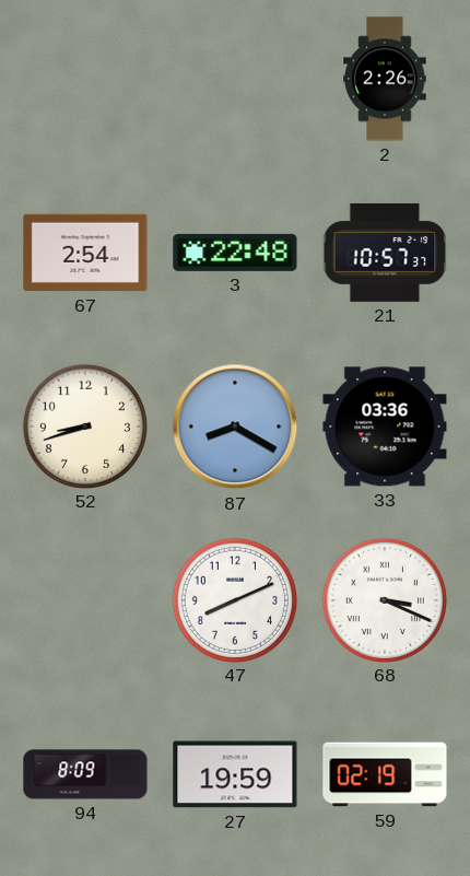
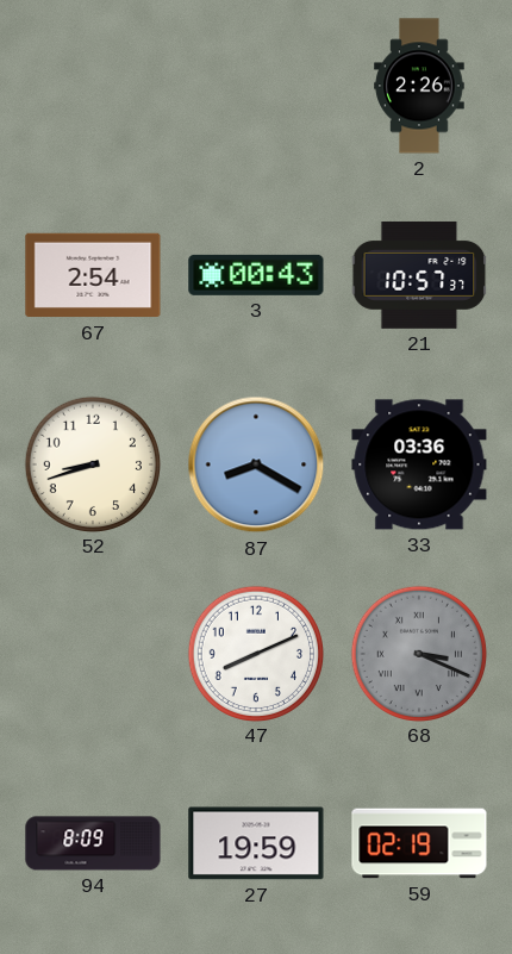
3: 22:48 -> 00:43
68 dial: white -> grey
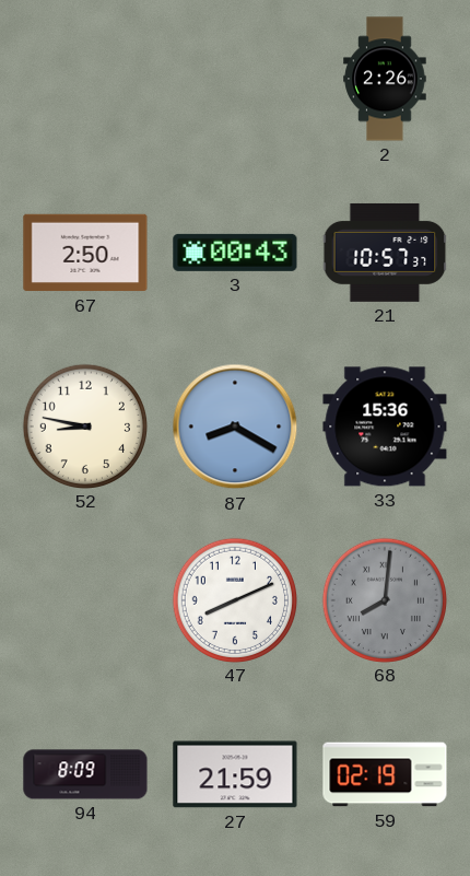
67: 2:54 -> 2:50
52: 8:42 -> 8:47
33: 03:36 -> 15:36
68: 3:19 -> 8:01
27: 19:59 -> 21:59
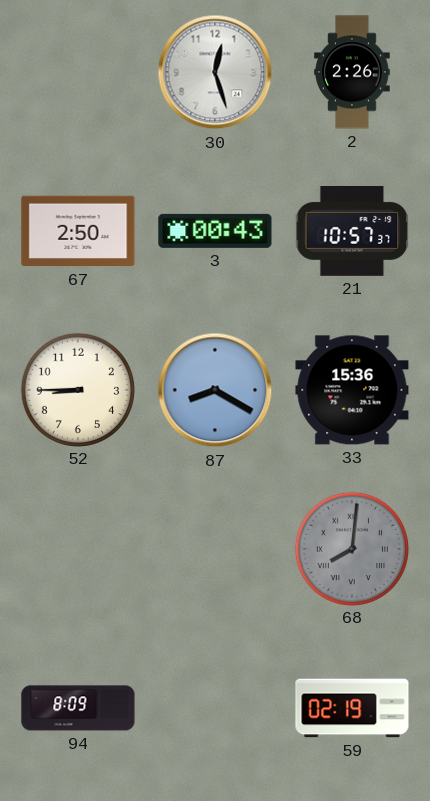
30: none -> 12:27
52: 8:47 -> 8:45
47: 8:11 -> none
27: 21:59 -> none
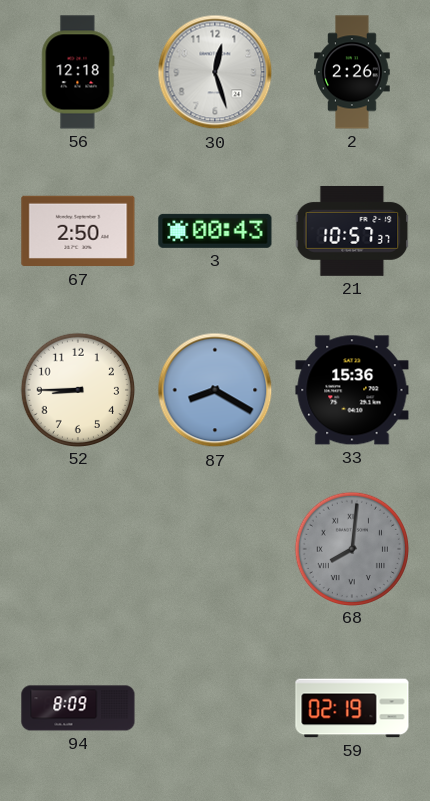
56: none -> 12:18
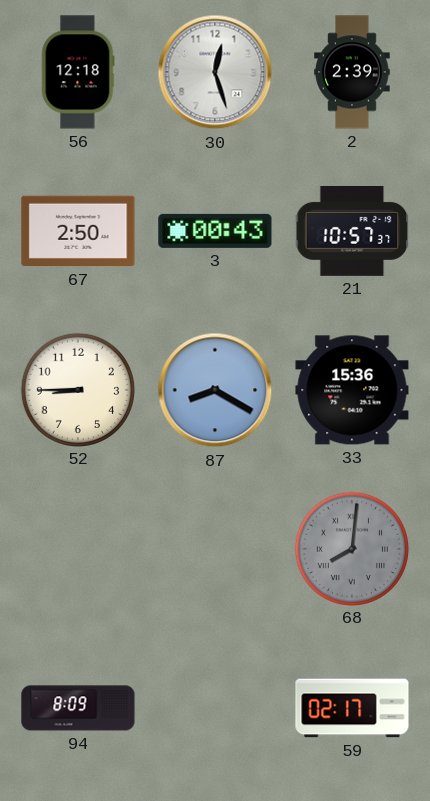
2: 2:26 -> 2:39
59: 02:19 -> 02:17
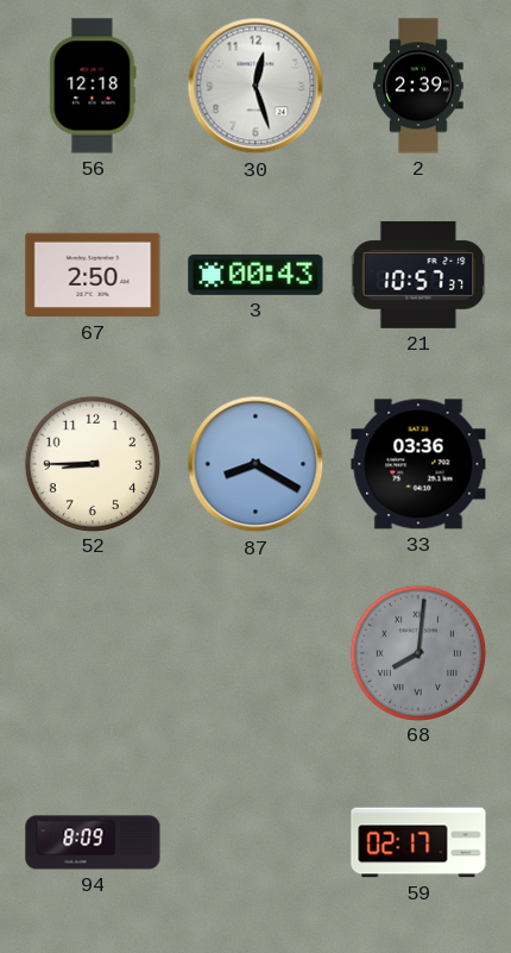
33: 15:36 -> 03:36
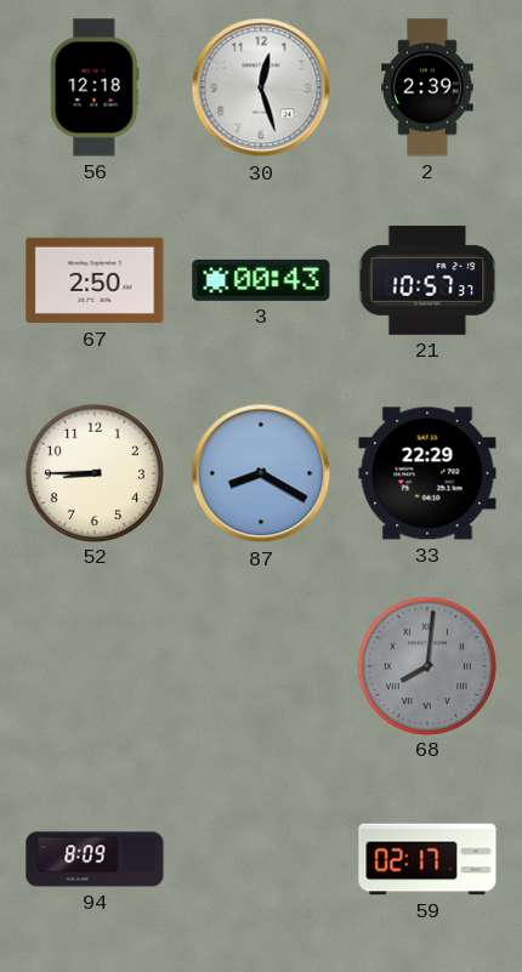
33: 03:36 -> 22:29
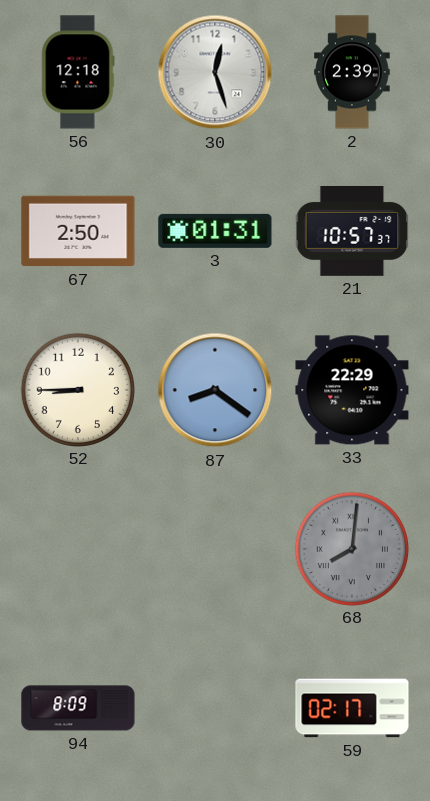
3: 00:43 -> 01:31
87: 8:20 -> 8:21
